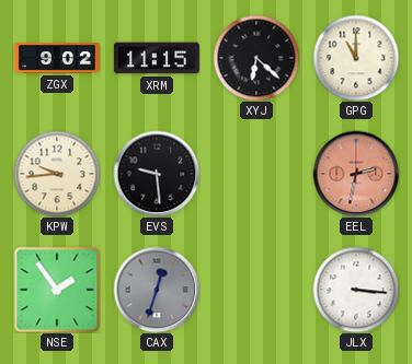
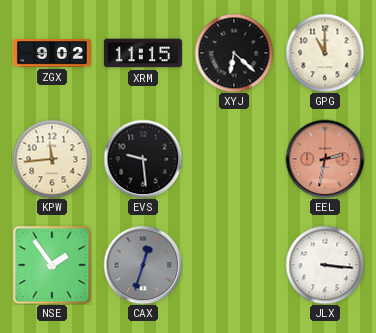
KPW: 9:44 -> 11:44
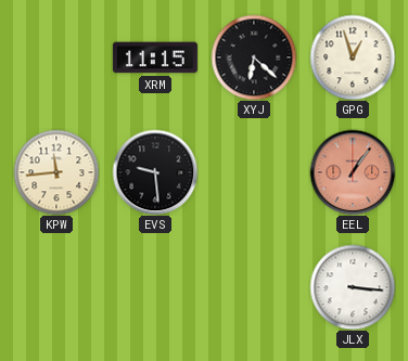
ZGX: 9:02 -> none
GPG: 11:00 -> 12:57
EEL: 2:32 -> 1:06
NSE: 1:54 -> none
CAX: 12:33 -> none
